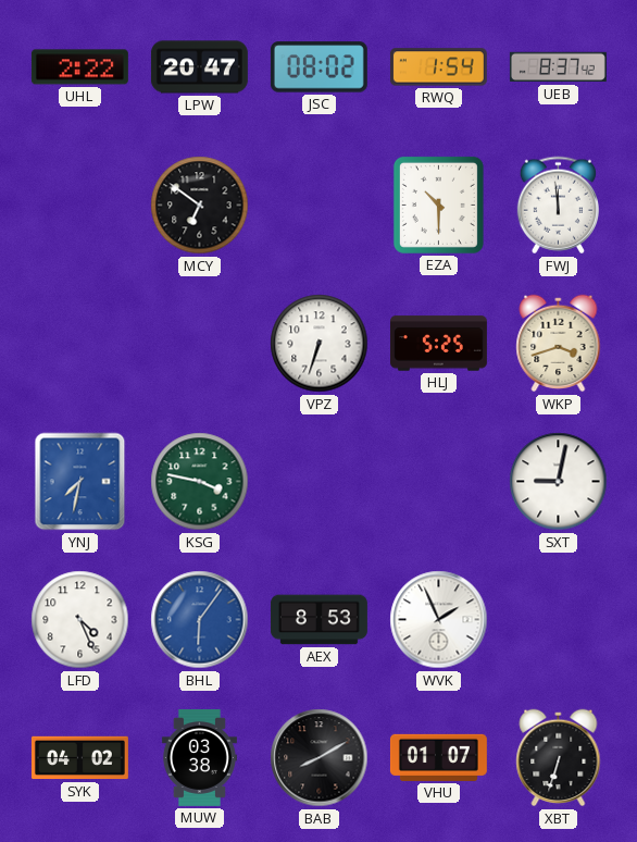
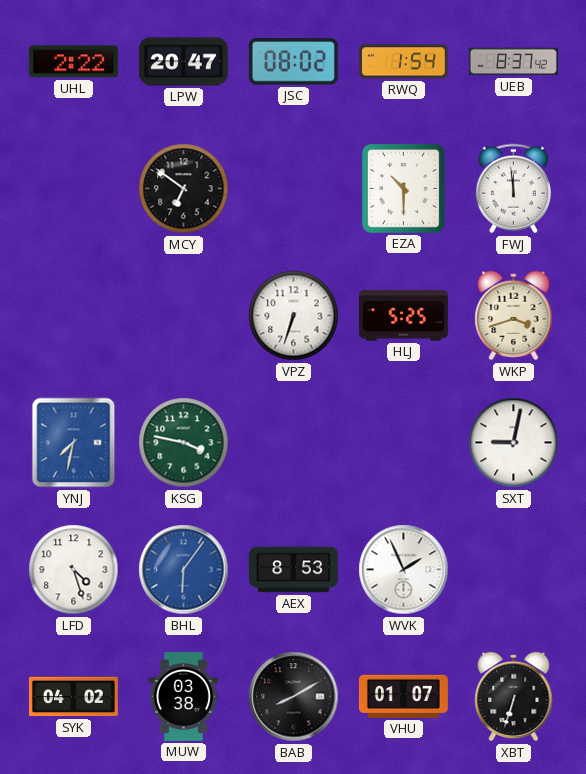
LFD: 4:26 -> 4:27
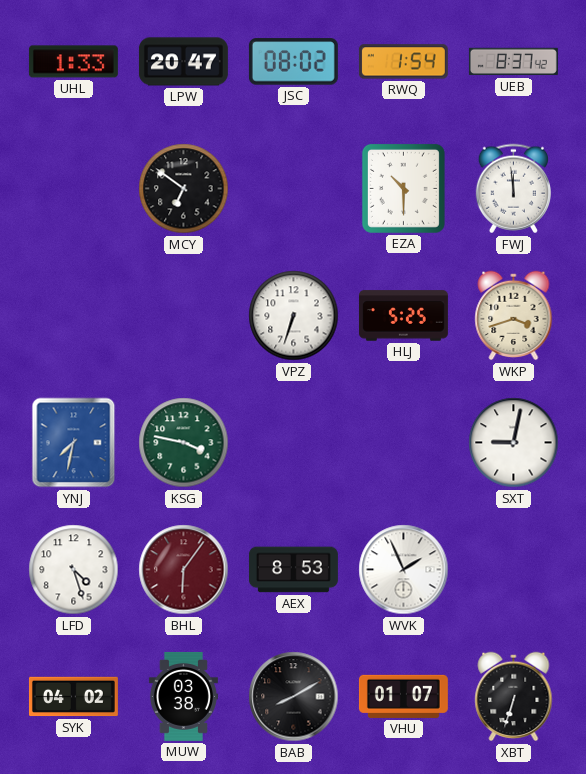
UHL: 2:22 -> 1:33
BHL dial: blue -> burgundy
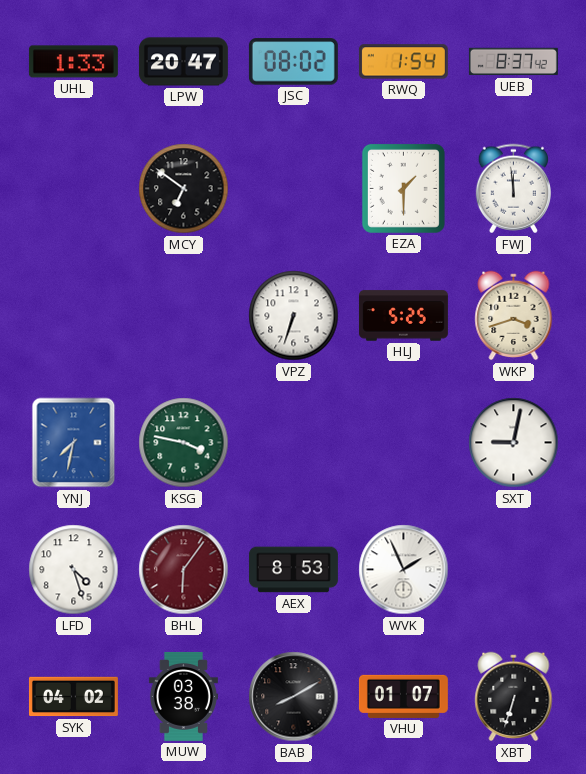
EZA: 10:30 -> 1:30
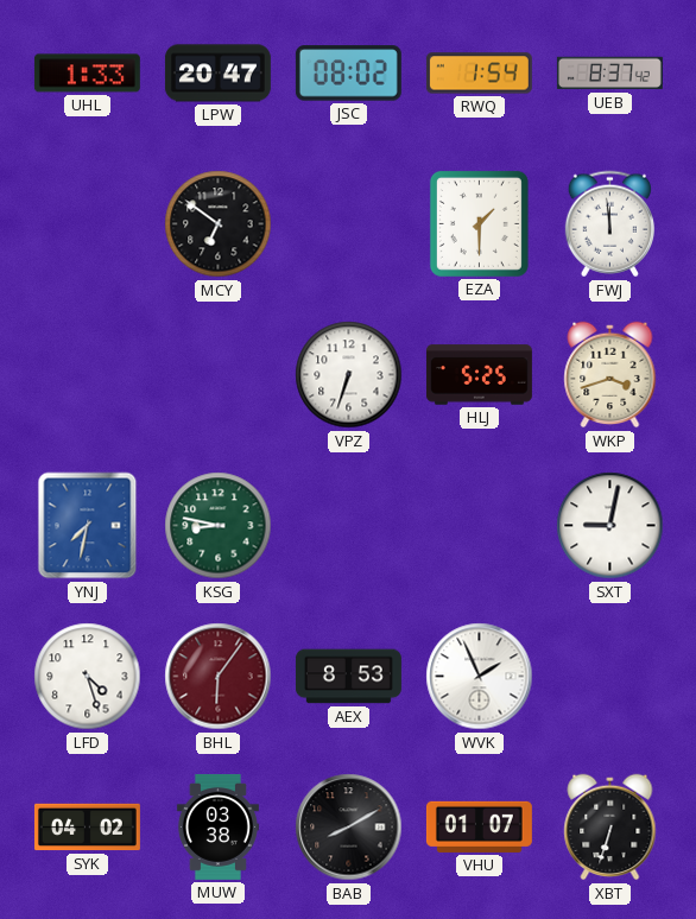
KSG: 3:47 -> 8:47
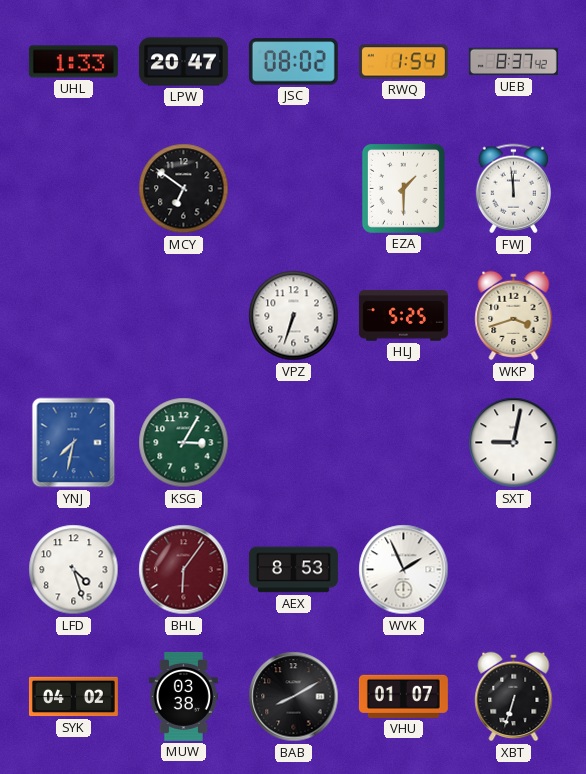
KSG: 8:47 -> 3:05
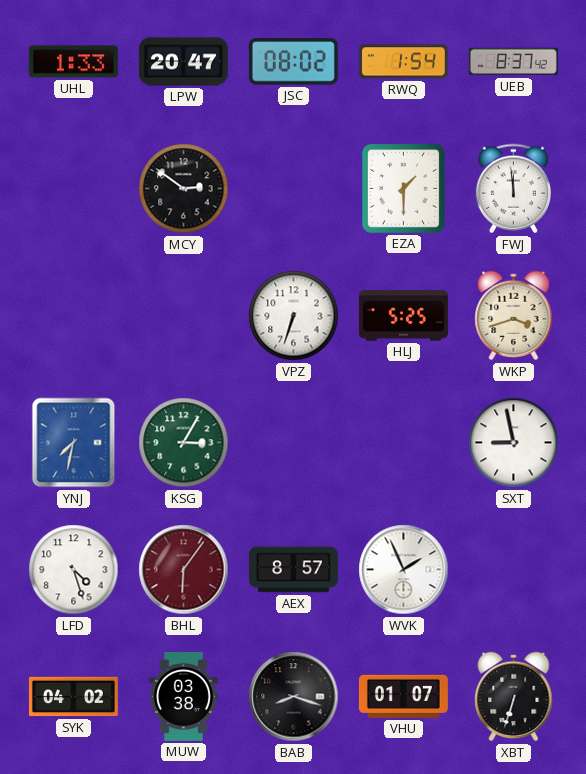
MCY: 6:51 -> 2:51
SXT: 9:02 -> 8:58
AEX: 8:53 -> 8:57
BAB: 8:10 -> 8:18
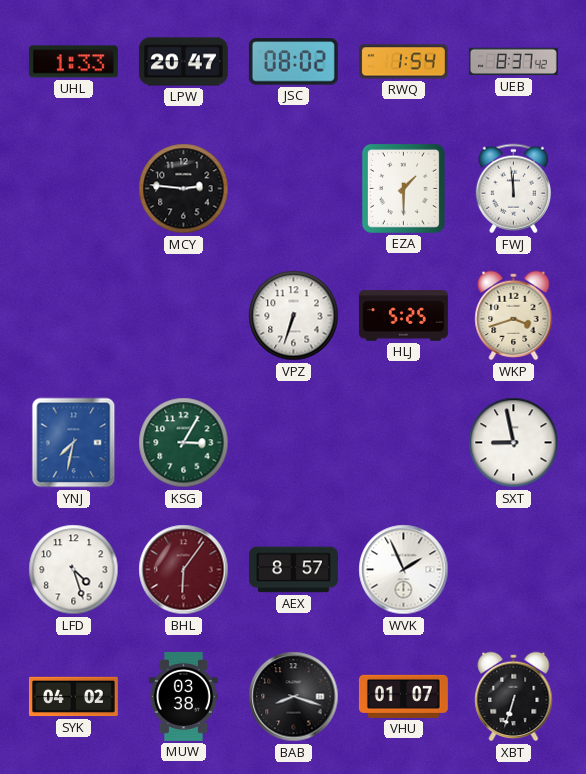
MCY: 2:51 -> 2:46
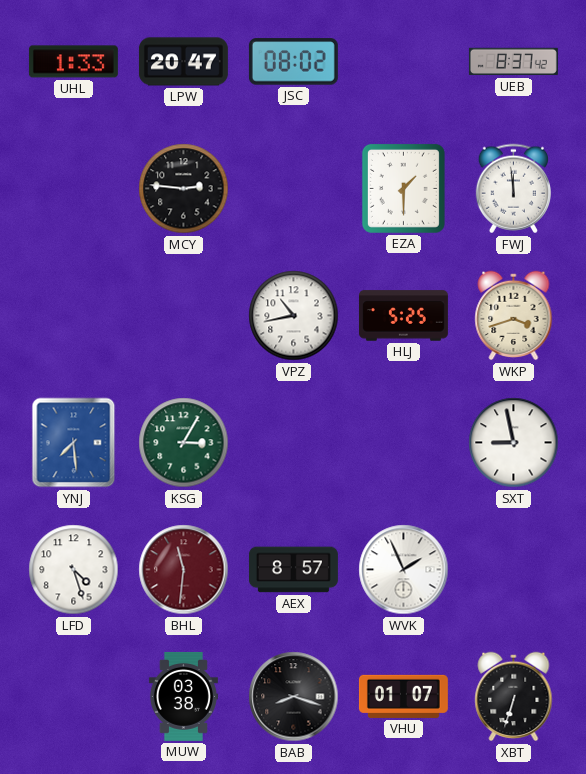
RWQ: 1:54 -> none
VPZ: 6:33 -> 10:43
YNJ: 7:32 -> 7:29
BHL: 6:06 -> 11:31
SYK: 04:02 -> none
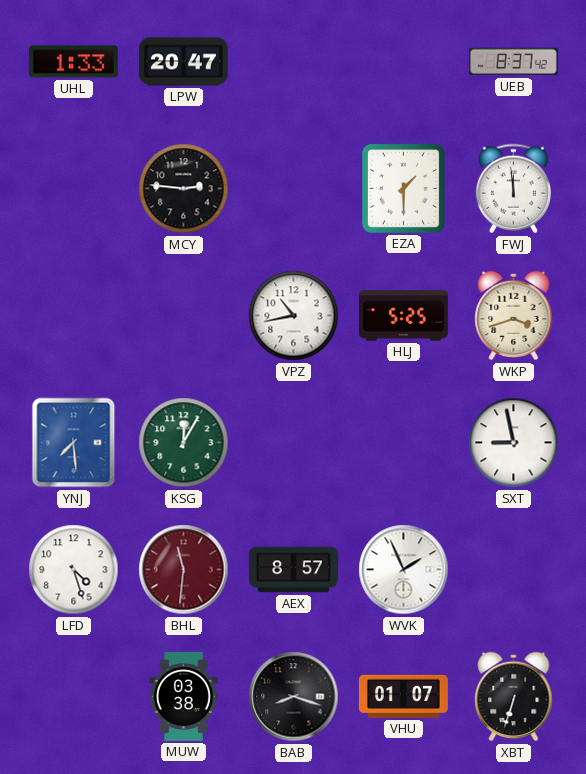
JSC: 08:02 -> none
KSG: 3:05 -> 12:05
